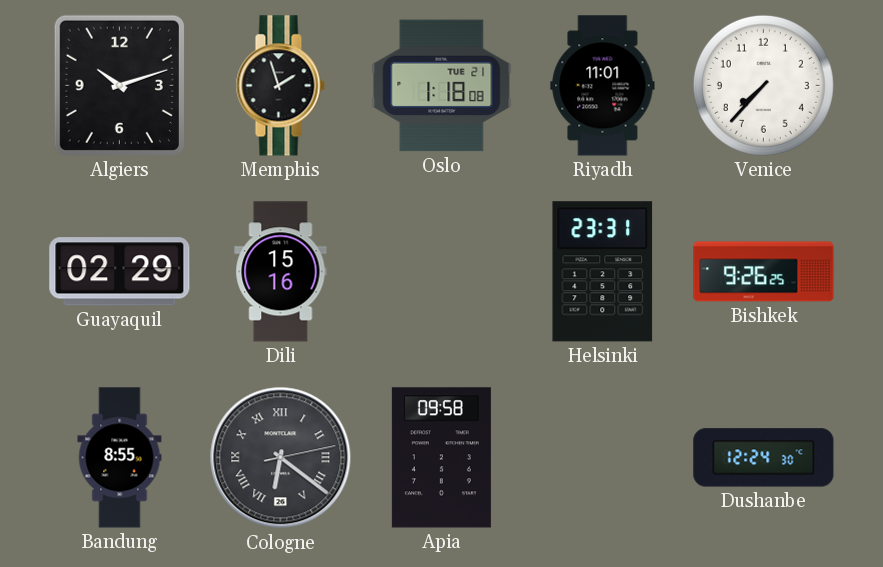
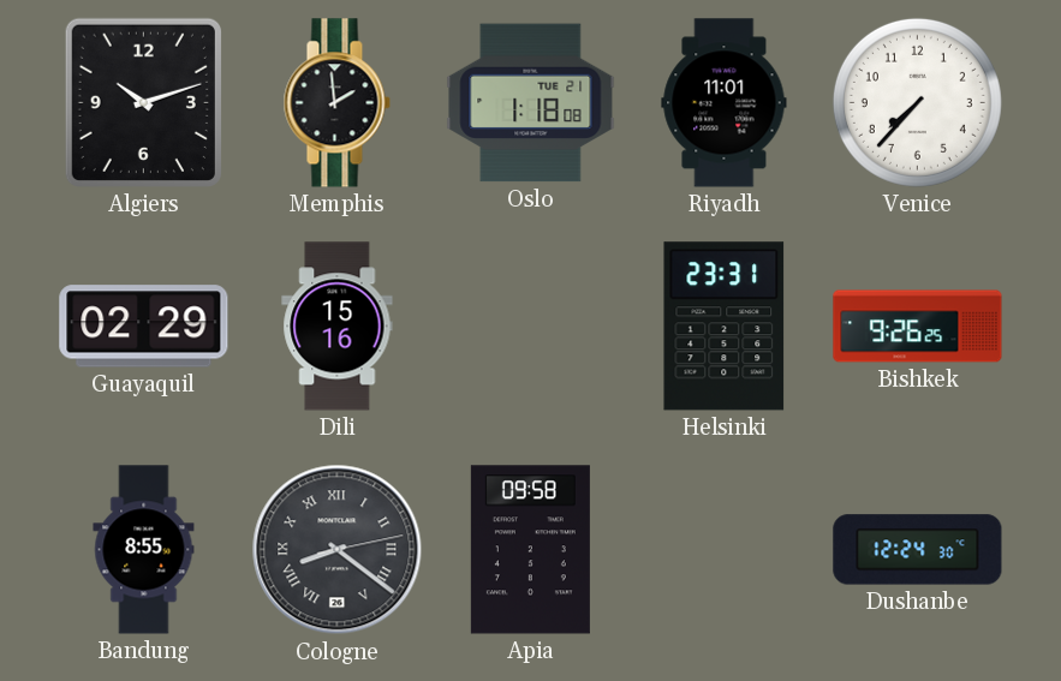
Memphis: 1:57 -> 1:59
Cologne: 6:21 -> 8:21
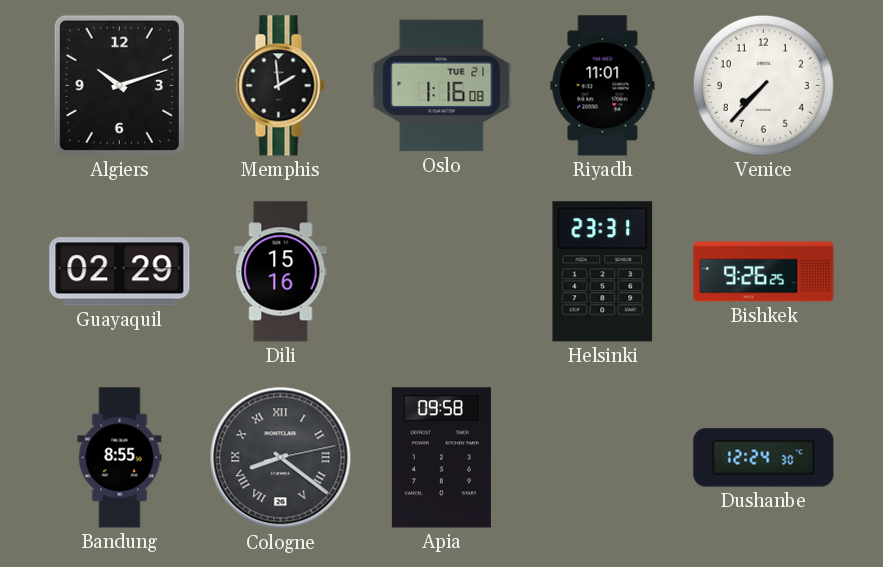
Oslo: 1:18 -> 1:16
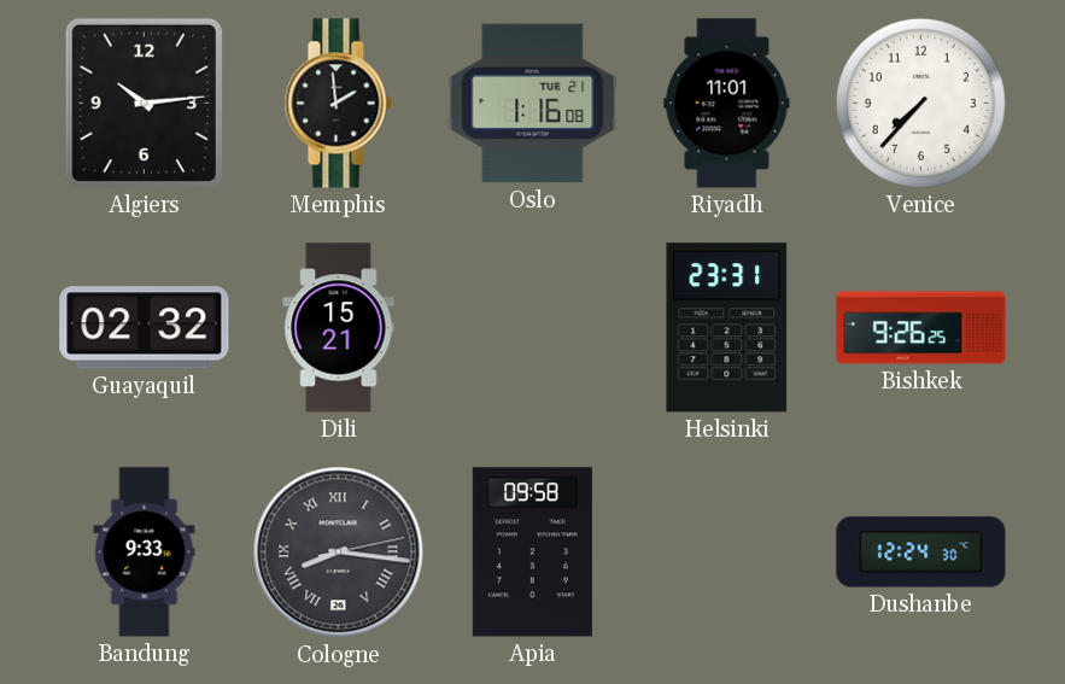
Algiers: 10:12 -> 10:14
Guayaquil: 02:29 -> 02:32
Dili: 15:16 -> 15:21
Bandung: 8:55 -> 9:33
Cologne: 8:21 -> 8:16
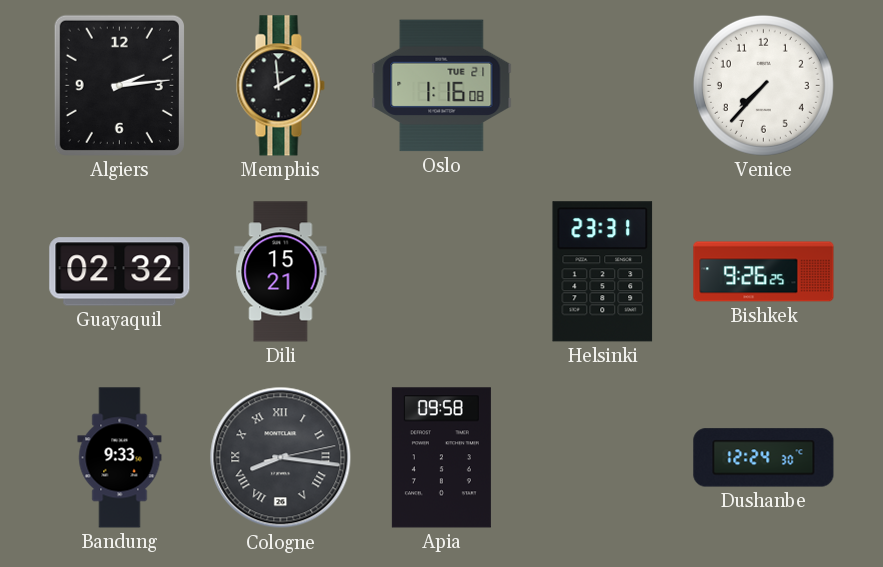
Algiers: 10:14 -> 2:14
Riyadh: 11:01 -> none
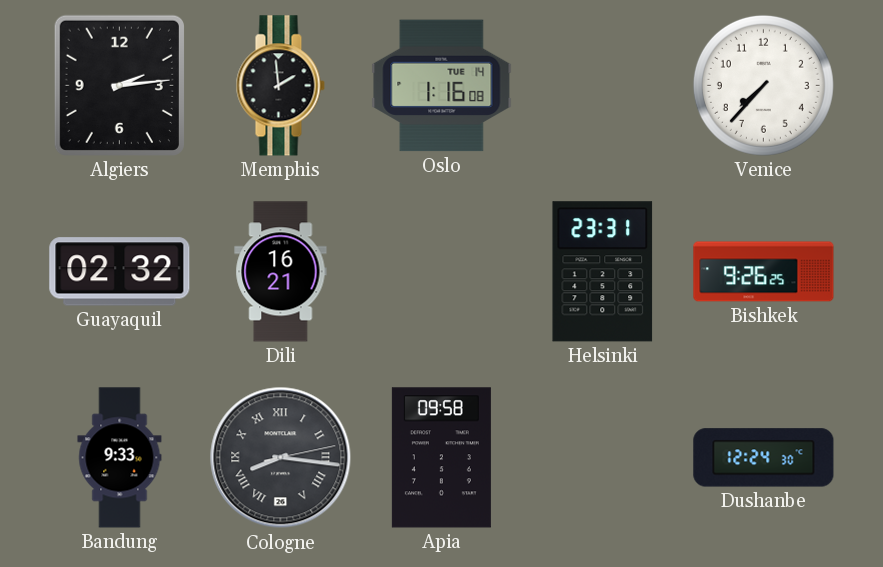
Oslo date: TUE 21 -> TUE 14
Dili: 15:21 -> 16:21
